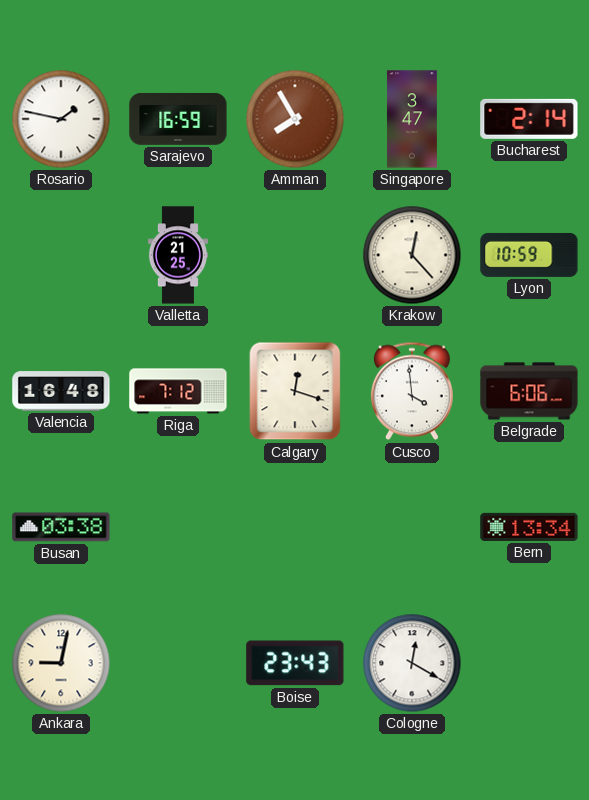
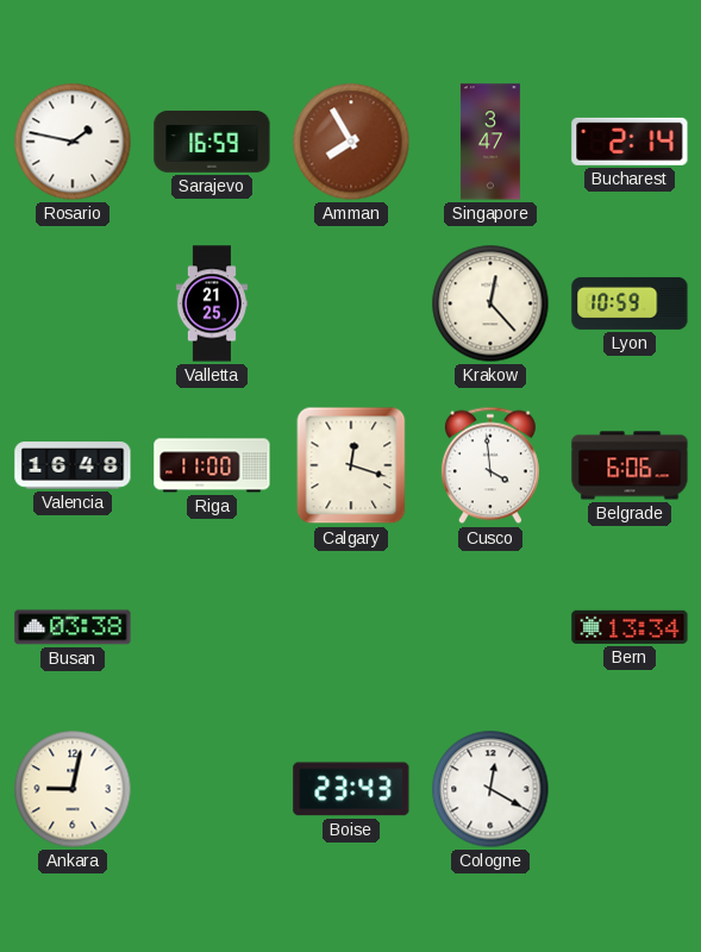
Riga: 7:12 -> 11:00
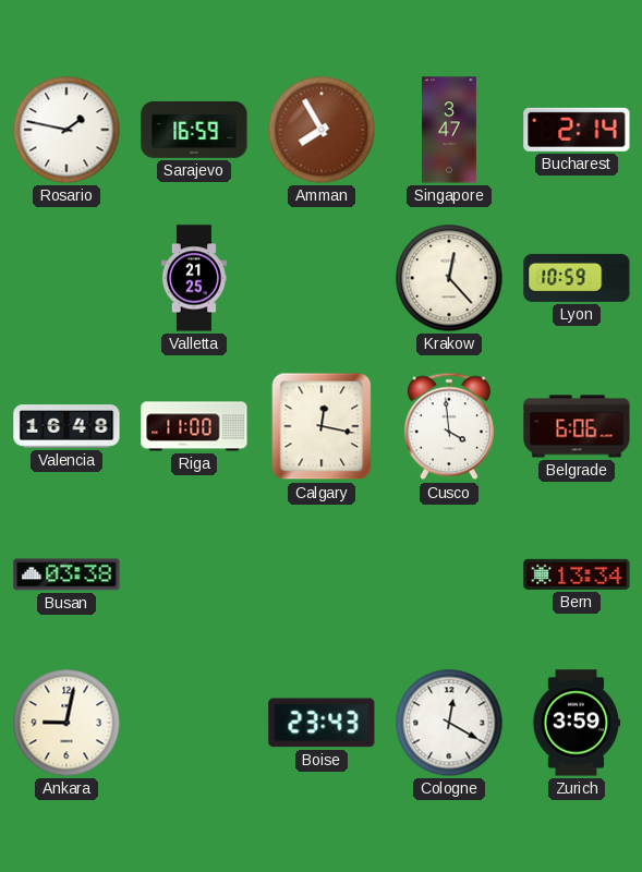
Calgary: 12:18 -> 12:17
Zurich: none -> 3:59
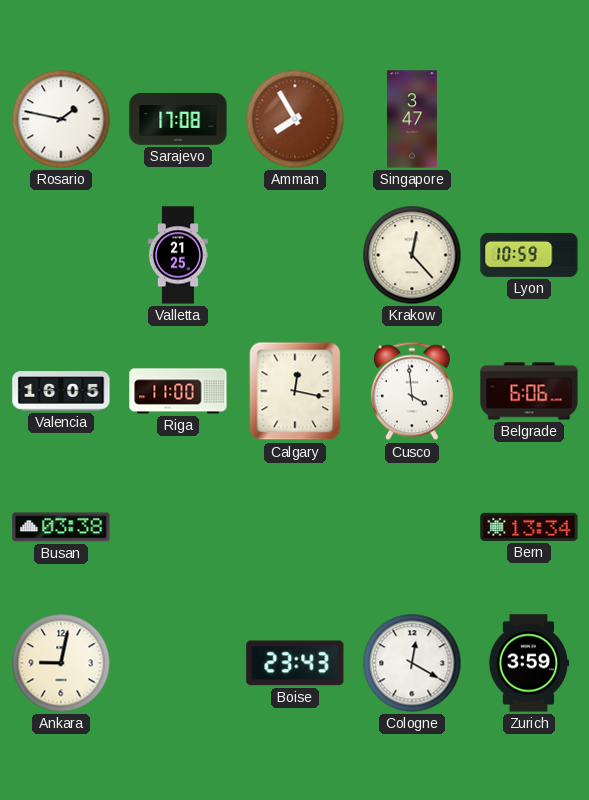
Sarajevo: 16:59 -> 17:08
Bucharest: 2:14 -> none
Valencia: 16:48 -> 16:05
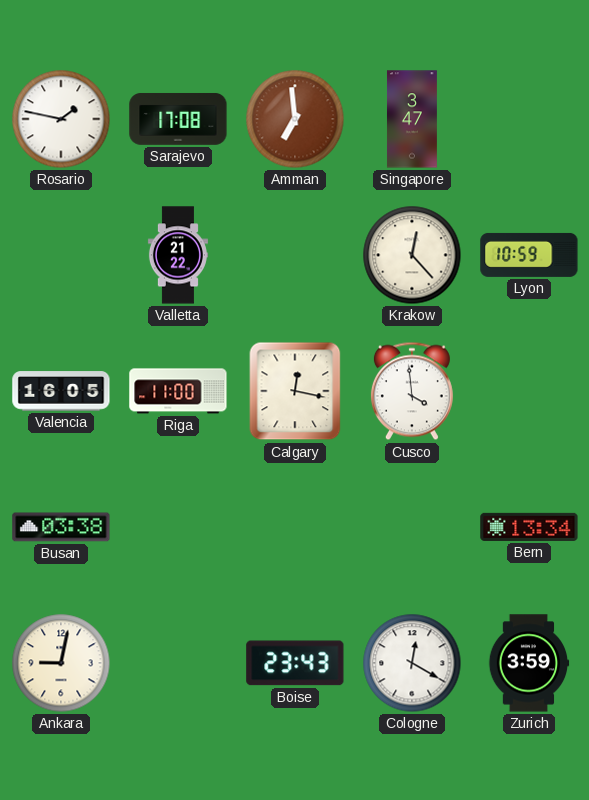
Amman: 7:55 -> 6:59
Valletta: 21:25 -> 21:22
Belgrade: 6:06 -> none
